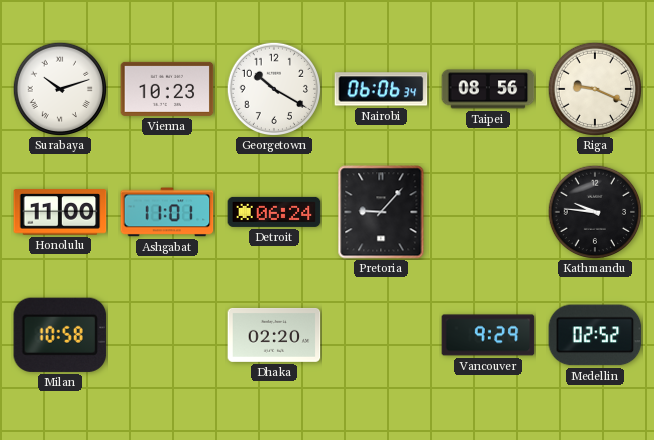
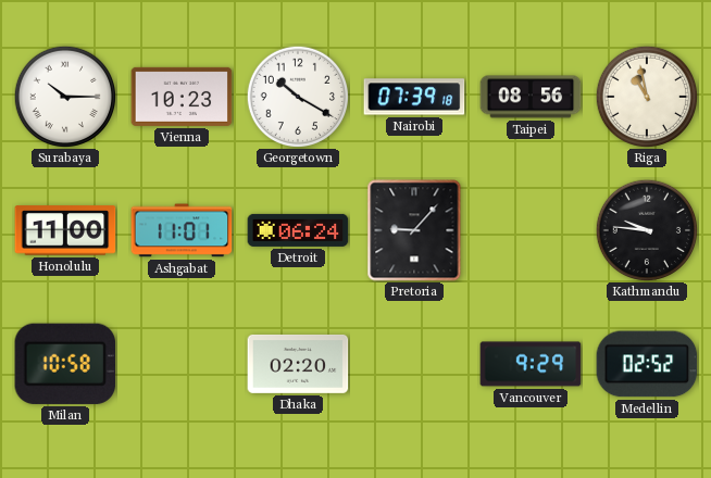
Surabaya: 10:12 -> 10:15
Nairobi: 06:06 -> 07:39
Riga: 9:19 -> 10:58
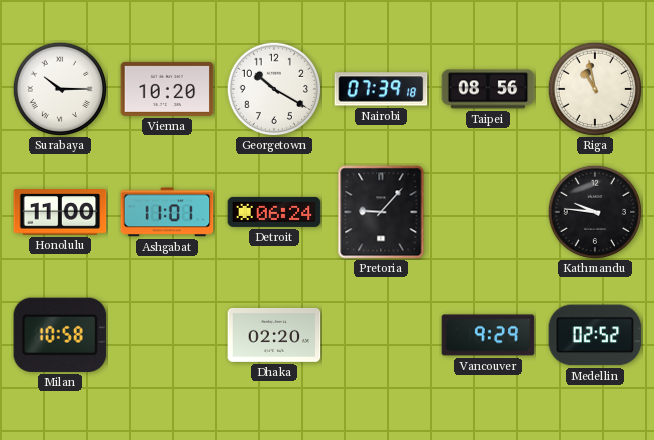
Vienna: 10:23 -> 10:20
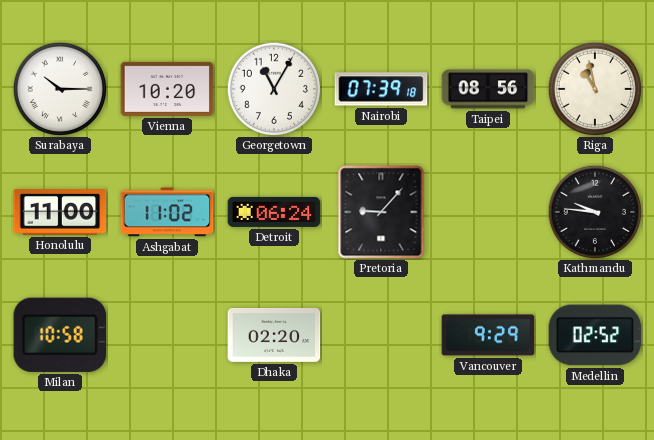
Georgetown: 10:20 -> 11:05
Ashgabat: 11:01 -> 11:02
